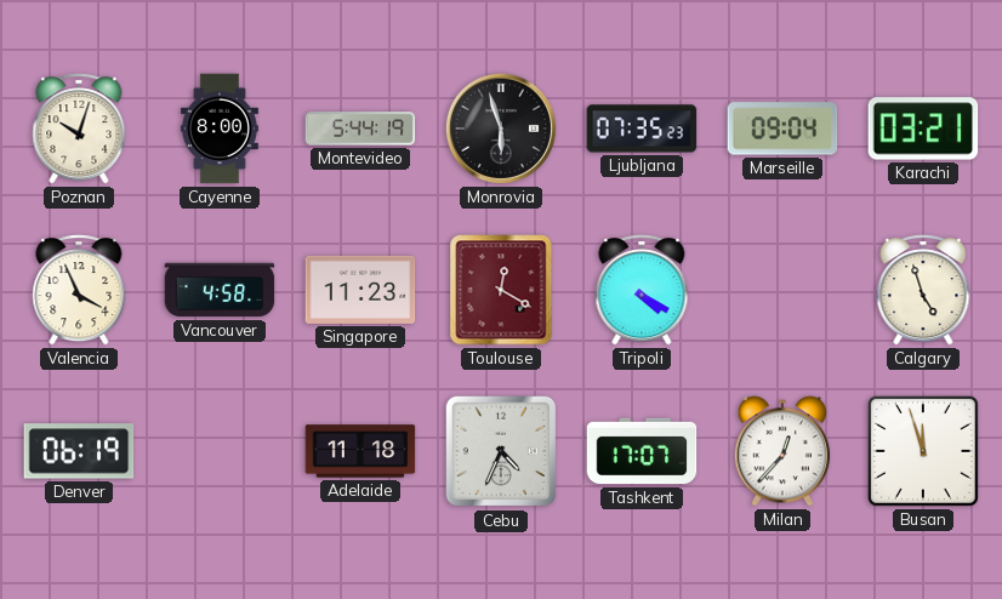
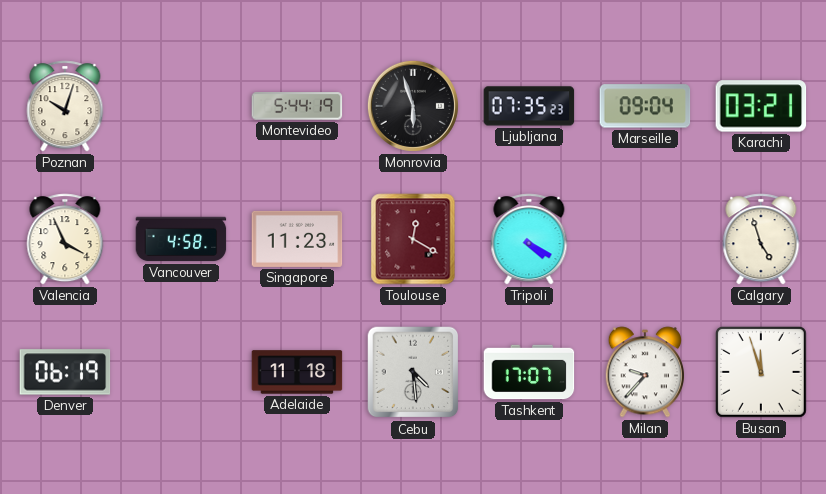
Cayenne: 8:00 -> none
Cebu: 4:34 -> 4:29
Milan: 12:37 -> 9:37
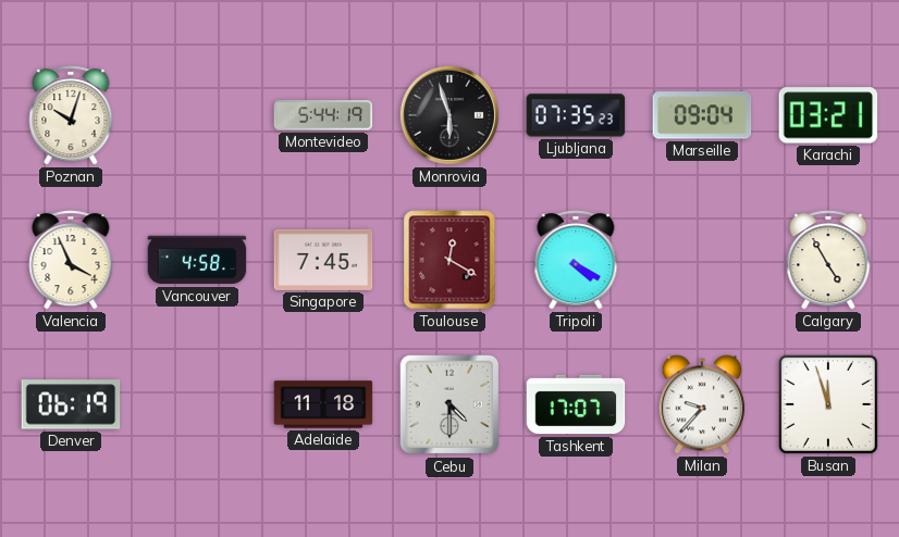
Singapore: 11:23 -> 7:45
Calgary: 4:57 -> 4:55
Cebu: 4:29 -> 4:30
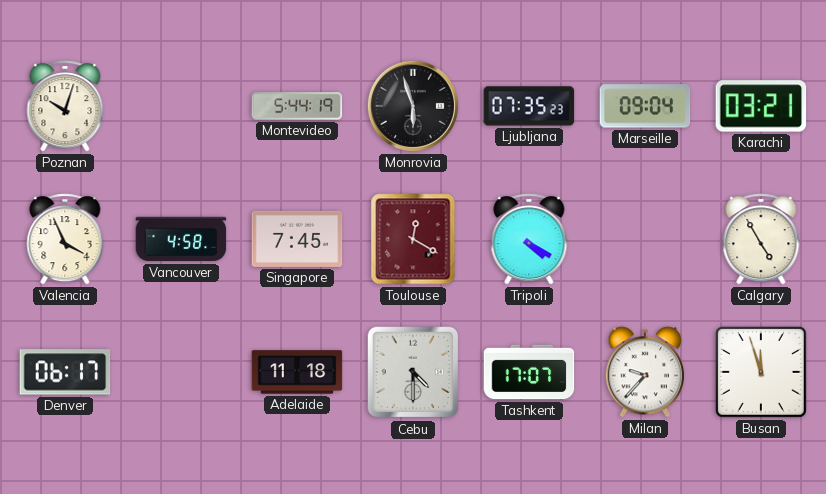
Denver: 06:19 -> 06:17
